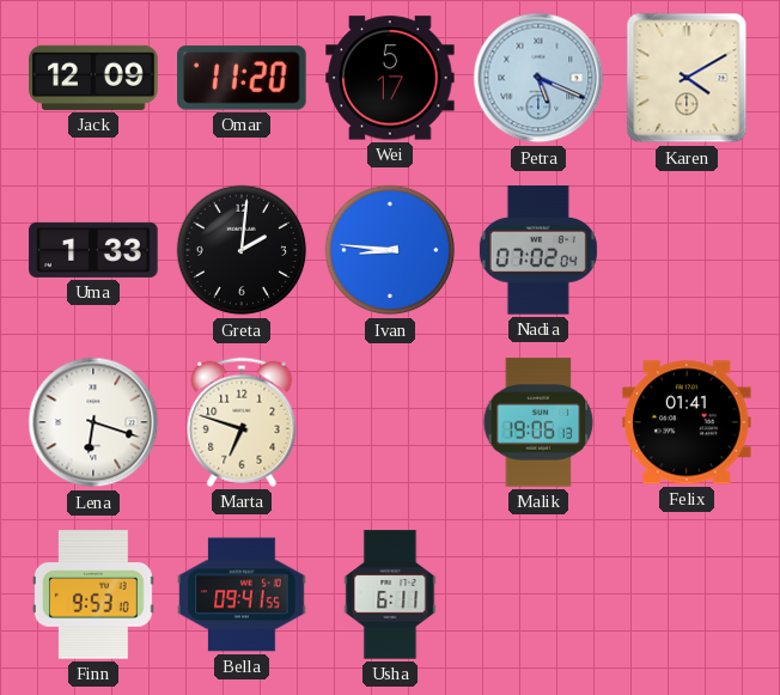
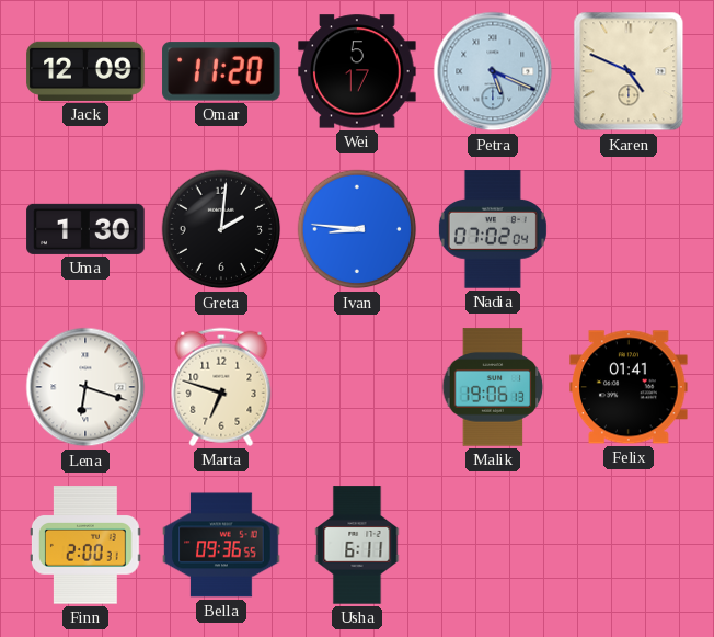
Karen: 4:10 -> 4:49
Uma: 1:33 -> 1:30
Finn: 9:53 -> 2:00
Bella: 09:41 -> 09:36
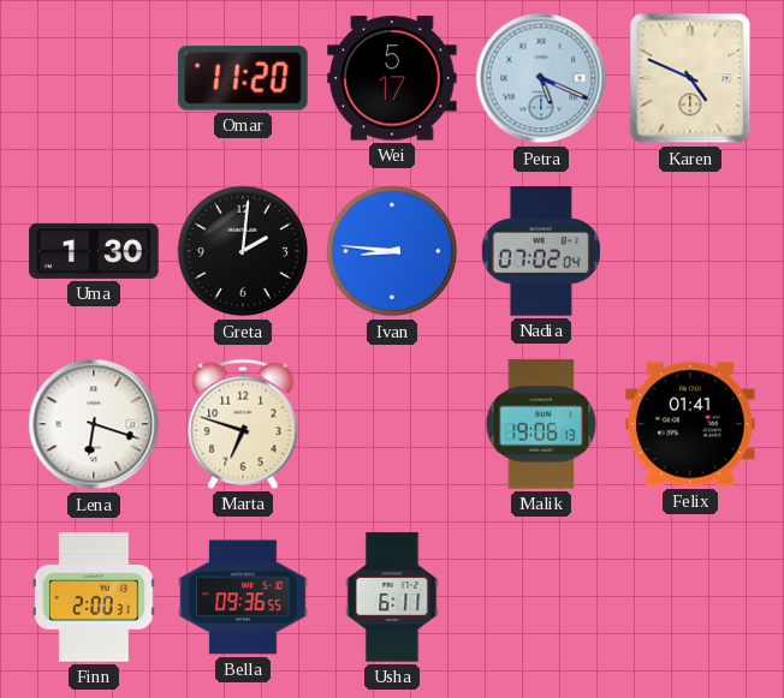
Jack: 12:09 -> none
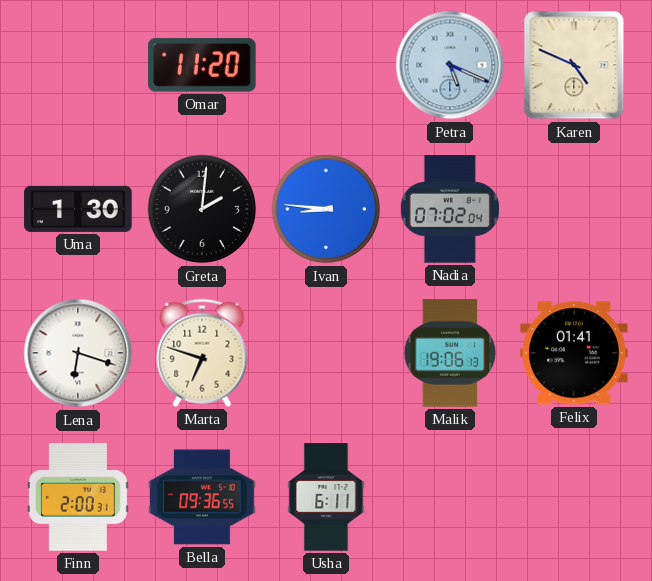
Wei: 5:17 -> none
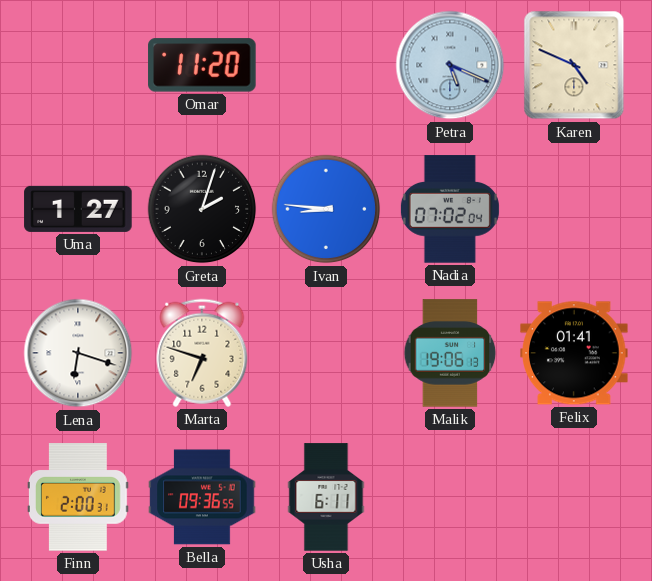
Uma: 1:30 -> 1:27
Greta: 2:01 -> 2:03
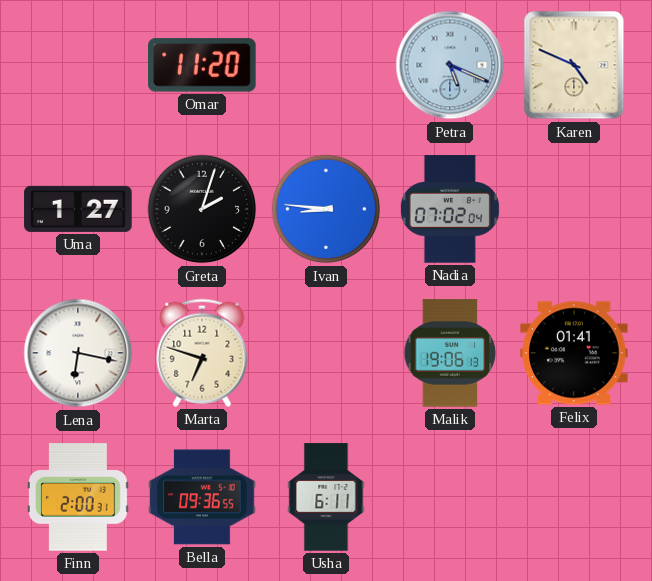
Lena: 6:18 -> 6:17
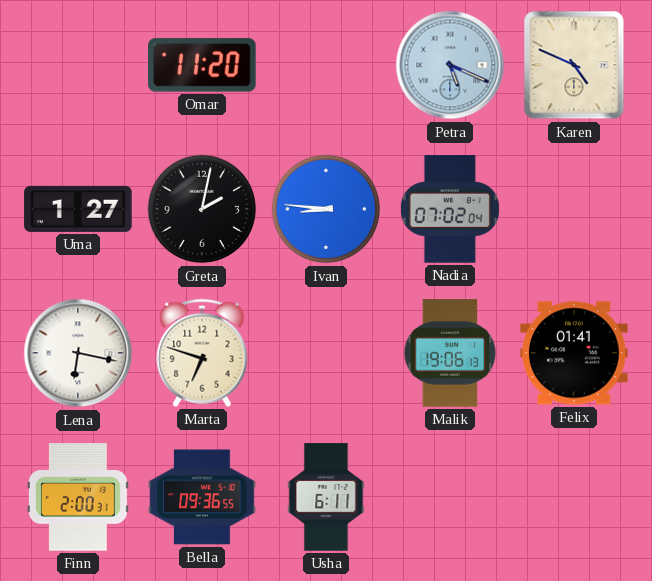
Greta: 2:03 -> 2:02
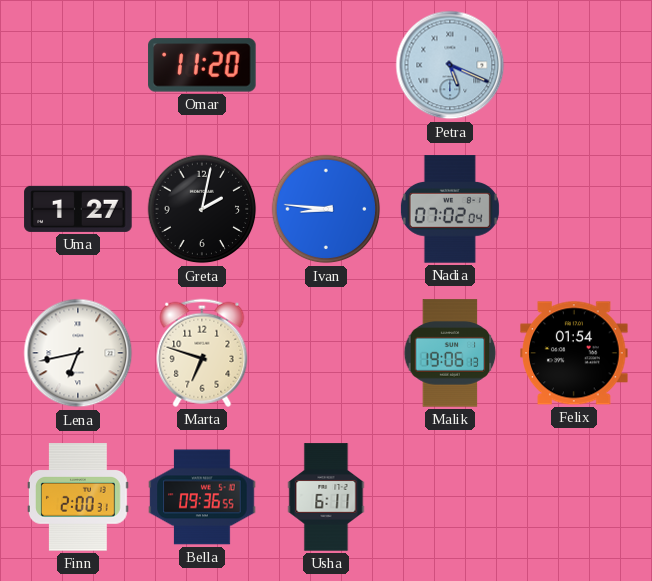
Karen: 4:49 -> none
Lena: 6:17 -> 6:43
Felix: 01:41 -> 01:54
